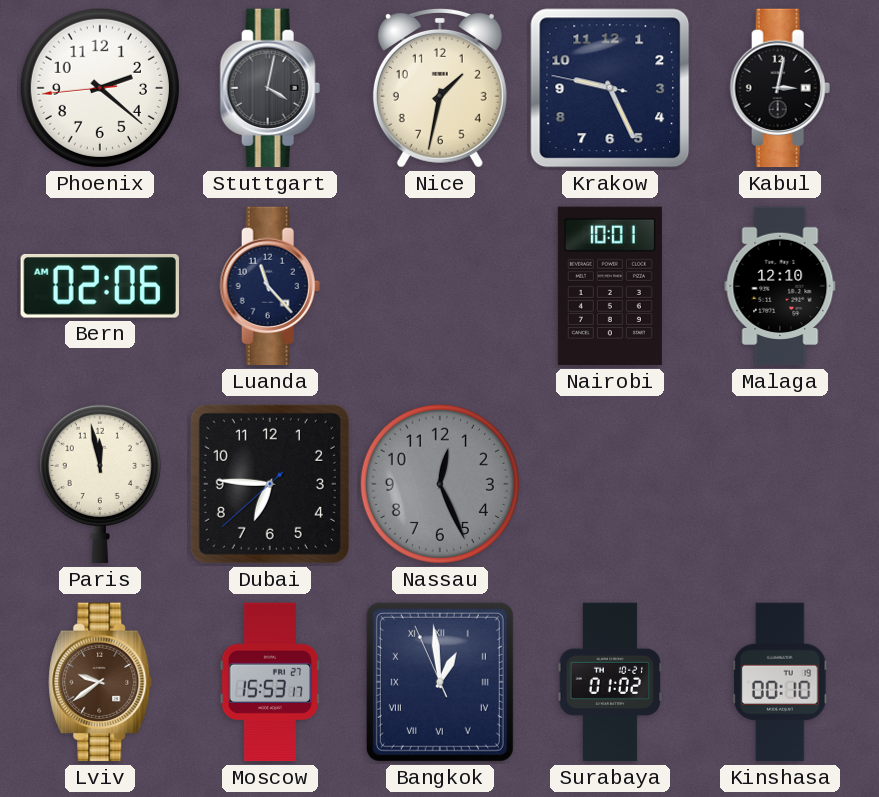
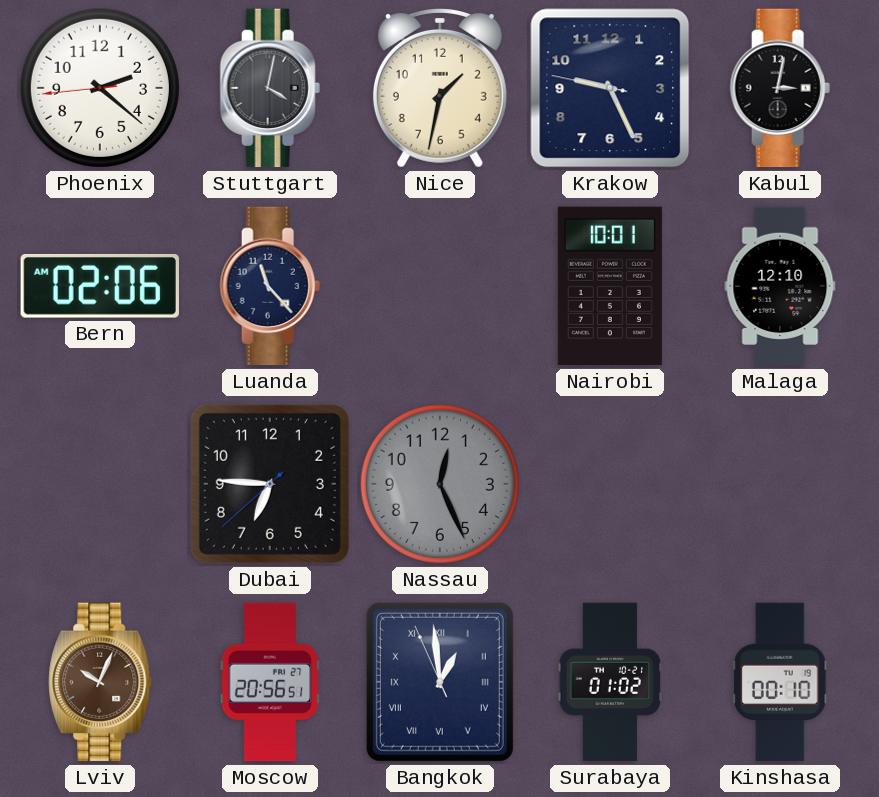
Paris: 11:58 -> none
Lviv: 9:39 -> 10:04
Moscow: 15:53 -> 20:56
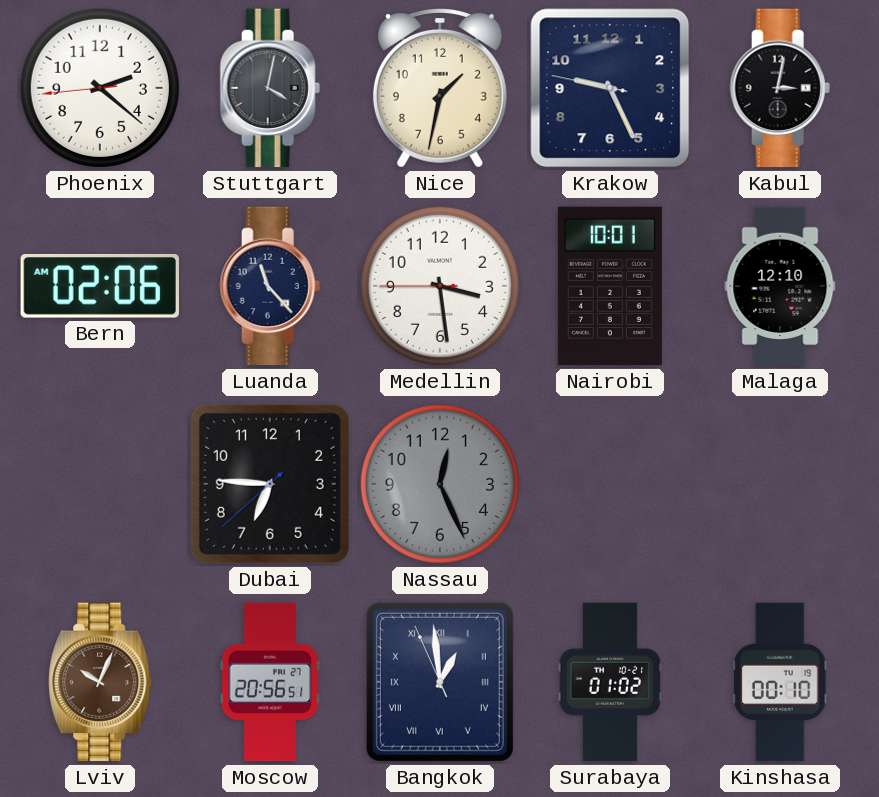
Medellin: none -> 3:28
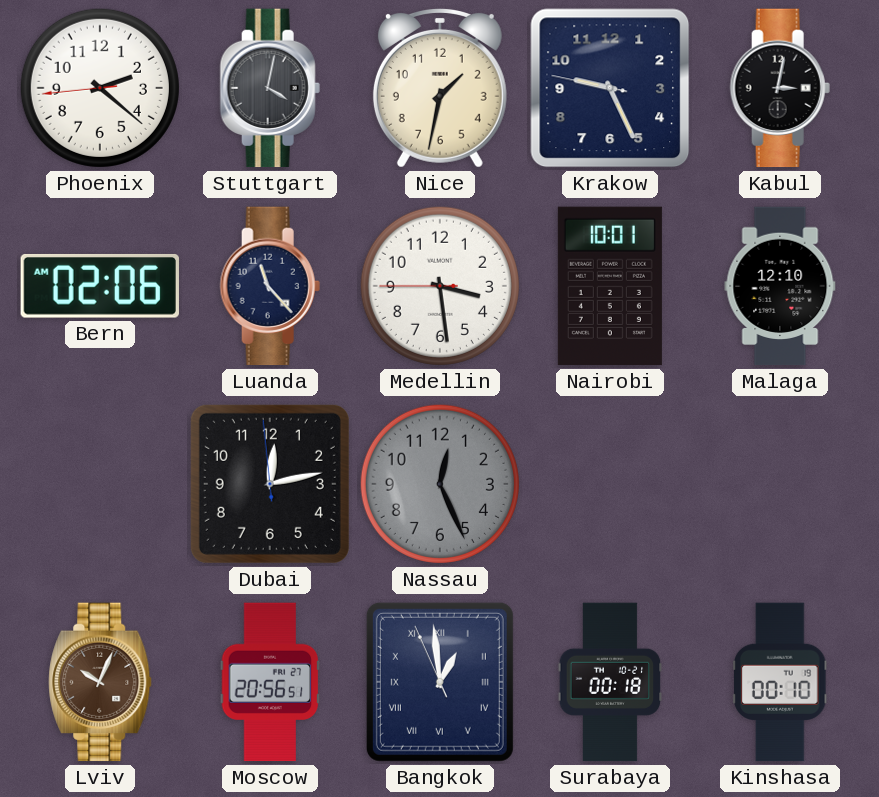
Dubai: 6:45 -> 12:12
Surabaya: 01:02 -> 00:18
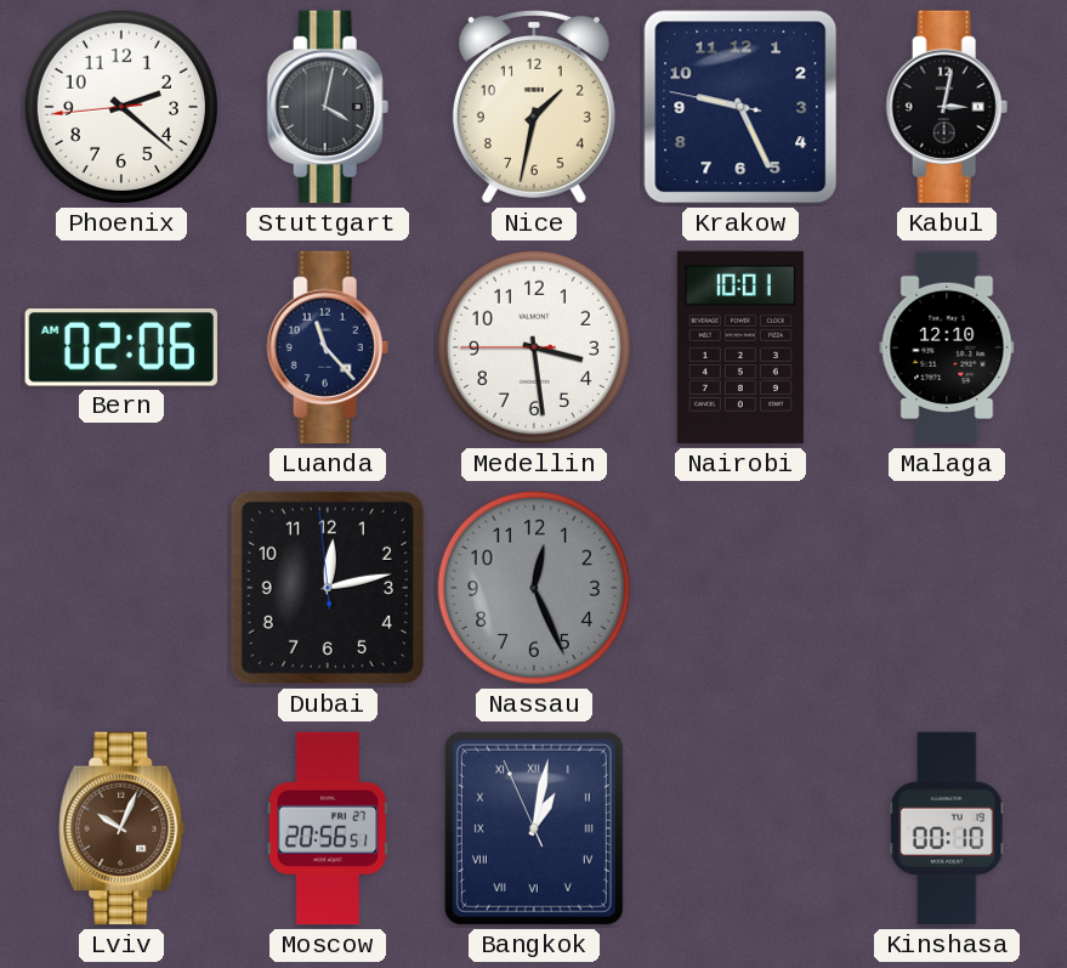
Bangkok: 12:58 -> 1:01
Surabaya: 00:18 -> none
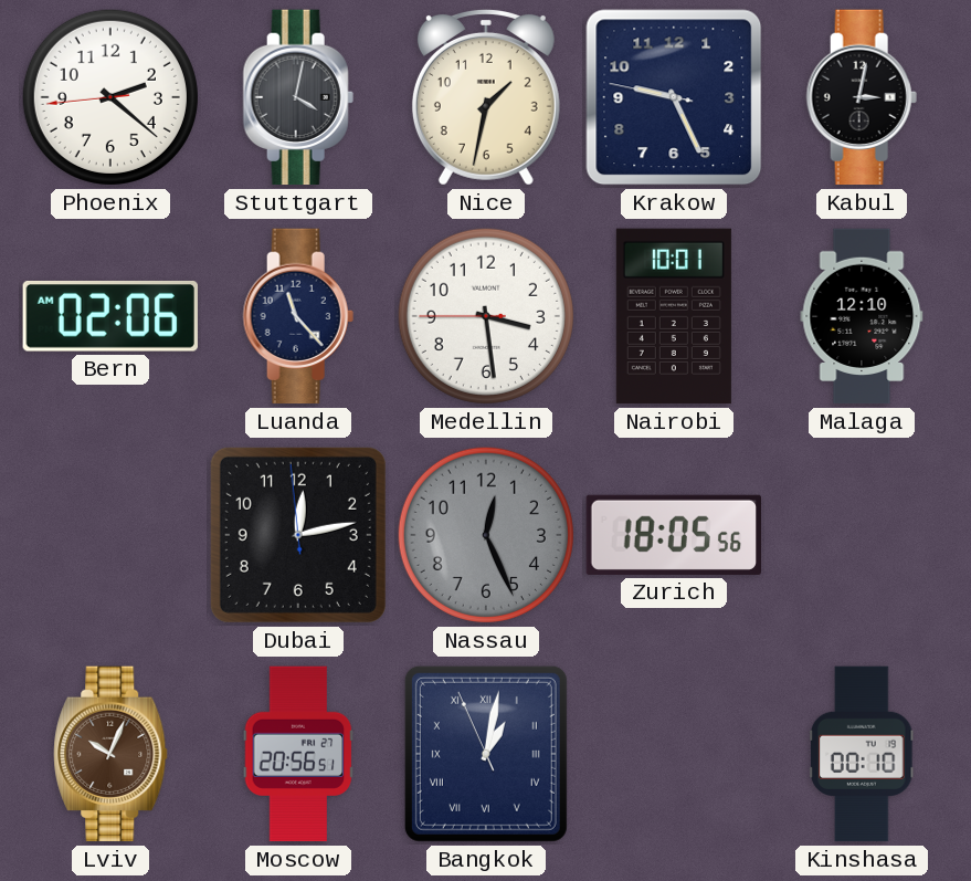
Zurich: none -> 18:05
